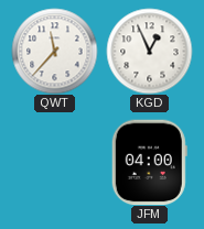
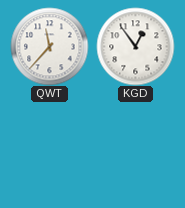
KGD: 12:56 -> 12:54
JFM: 04:00 -> none
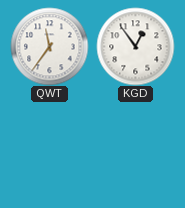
QWT: 11:37 -> 11:36
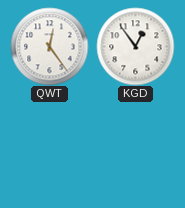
QWT: 11:36 -> 12:24
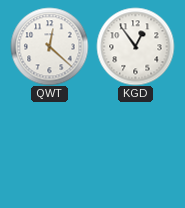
QWT: 12:24 -> 12:22
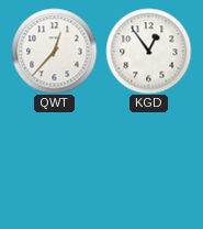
QWT: 12:22 -> 12:37
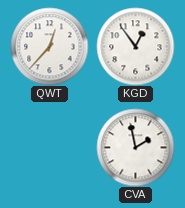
CVA: none -> 1:58
